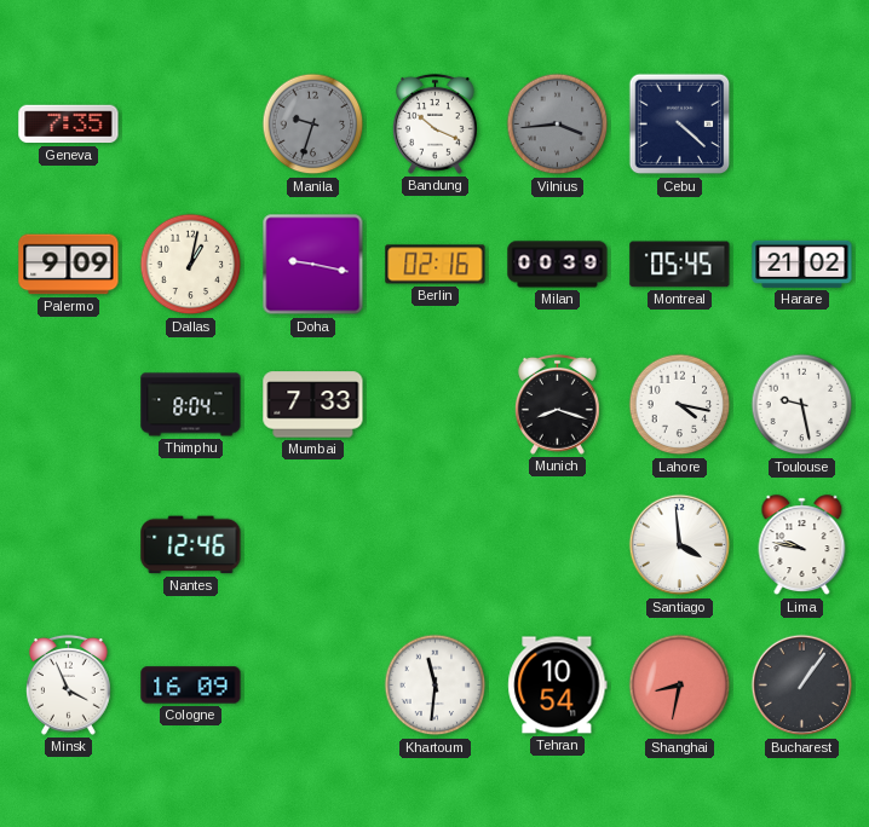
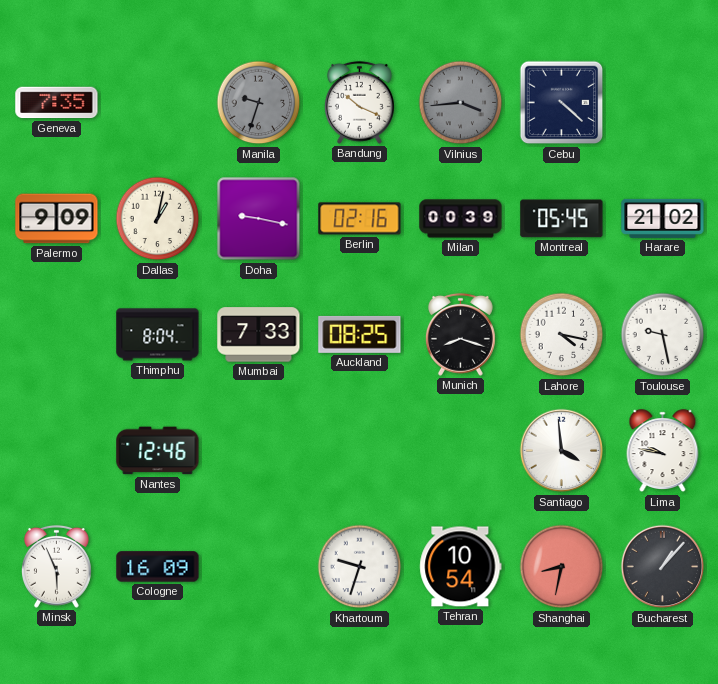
Auckland: none -> 08:25
Minsk: 3:56 -> 5:56
Khartoum: 11:31 -> 9:33
Bucharest: 1:06 -> 1:07
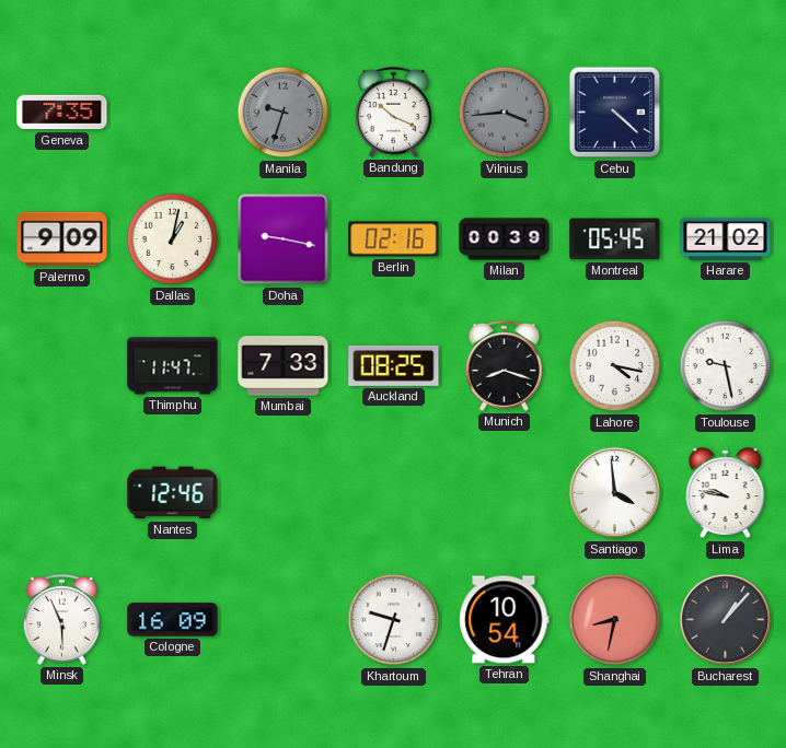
Thimphu: 8:04 -> 11:47
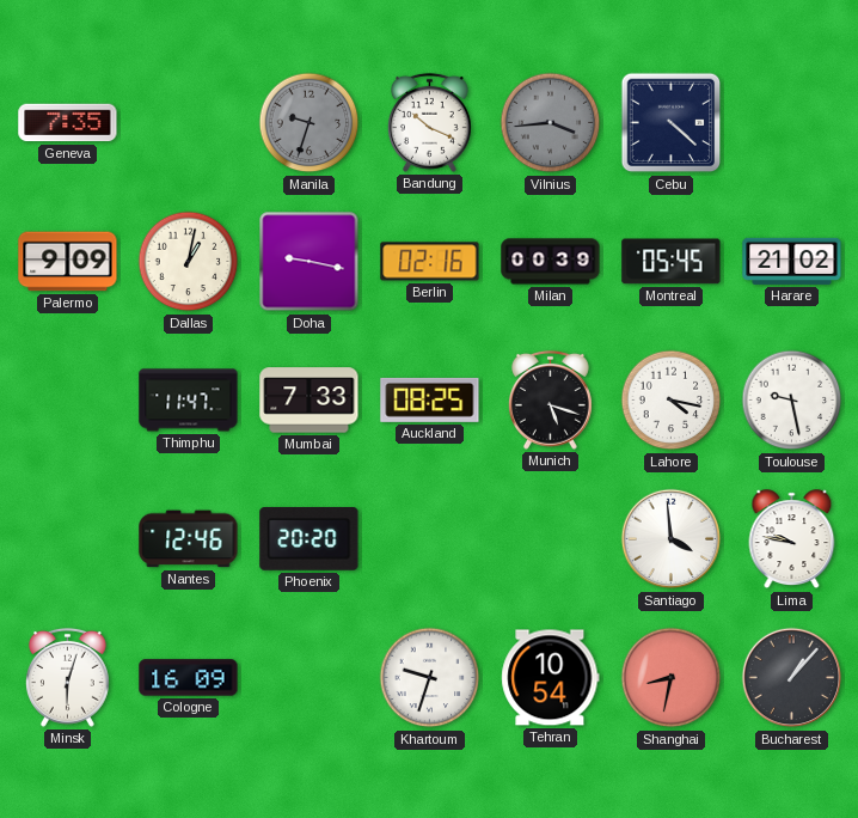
Munich: 8:18 -> 5:18
Phoenix: none -> 20:20
Minsk: 5:56 -> 6:03
